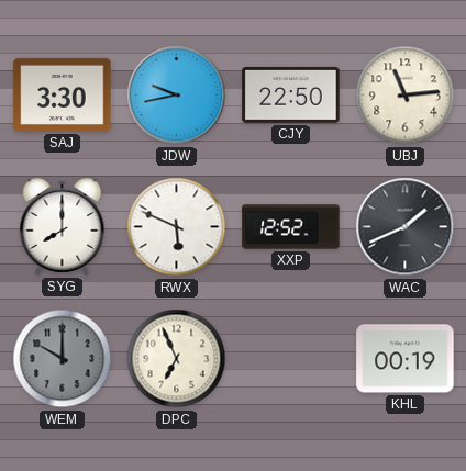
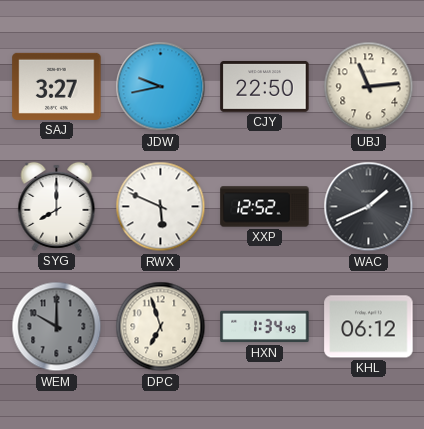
SAJ: 3:30 -> 3:27
DPC: 6:56 -> 6:57
HXN: none -> 1:34
KHL: 00:19 -> 06:12
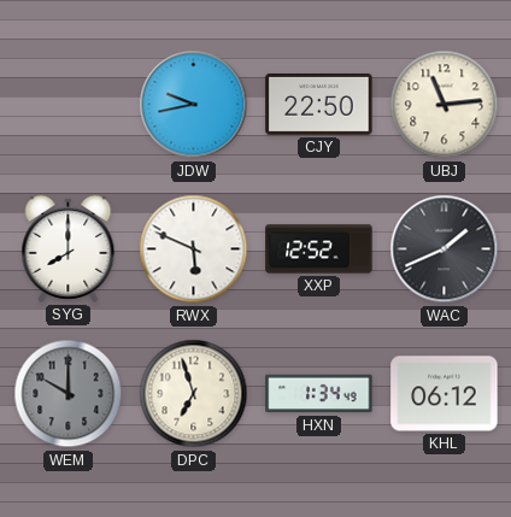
SAJ: 3:27 -> none
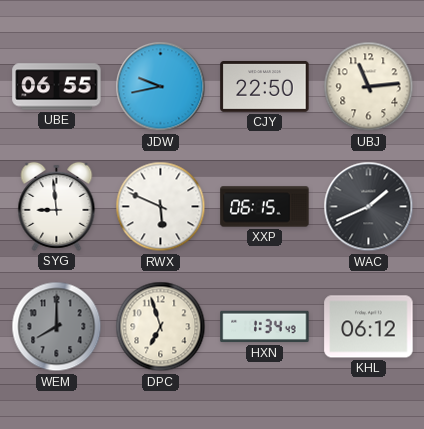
UBE: none -> 06:55
SYG: 8:00 -> 8:59
XXP: 12:52 -> 06:15
WEM: 10:00 -> 8:00
